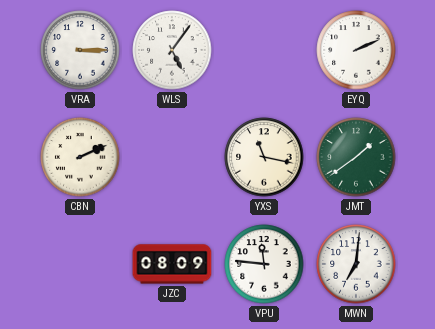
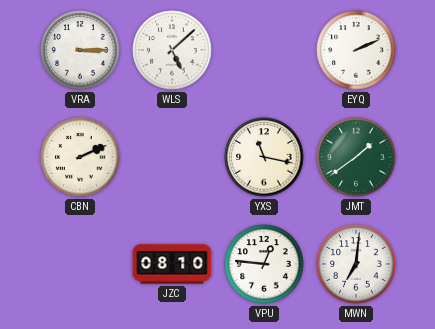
WLS: 5:06 -> 5:08
JZC: 08:09 -> 08:10
VPU: 11:46 -> 12:46
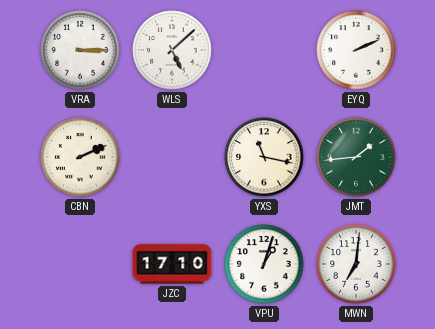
JMT: 1:39 -> 1:44
JZC: 08:10 -> 17:10
VPU: 12:46 -> 1:03
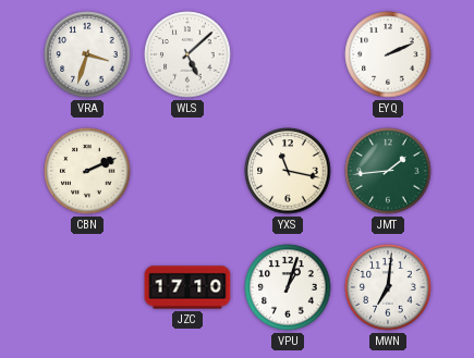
VRA: 3:15 -> 3:33
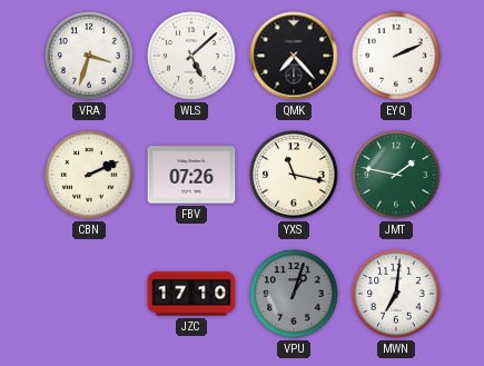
QMK: none -> 7:23
FBV: none -> 07:26
JMT: 1:44 -> 1:47
VPU dial: white -> grey
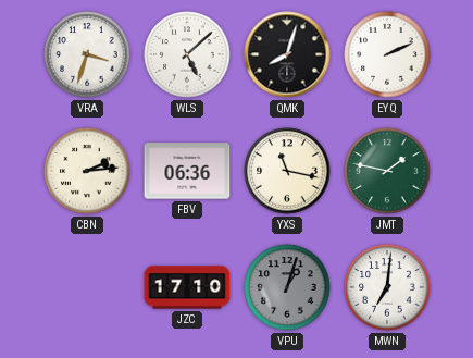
QMK: 7:23 -> 8:03
CBN: 2:11 -> 2:14
FBV: 07:26 -> 06:36
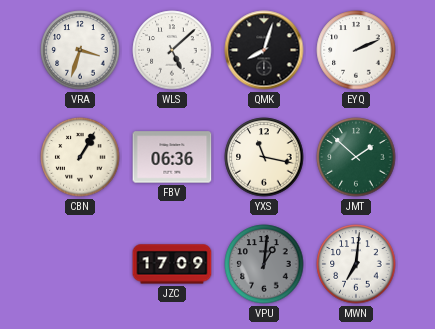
CBN: 2:14 -> 1:05
JMT: 1:47 -> 1:52
JZC: 17:10 -> 17:09
VPU: 1:03 -> 1:01
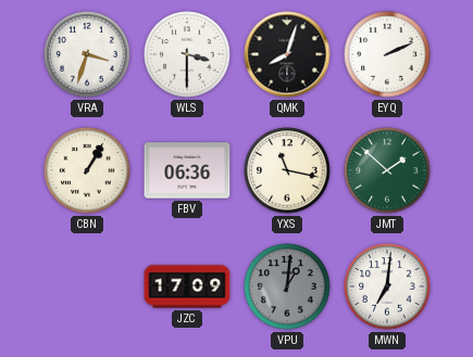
WLS: 5:08 -> 3:30
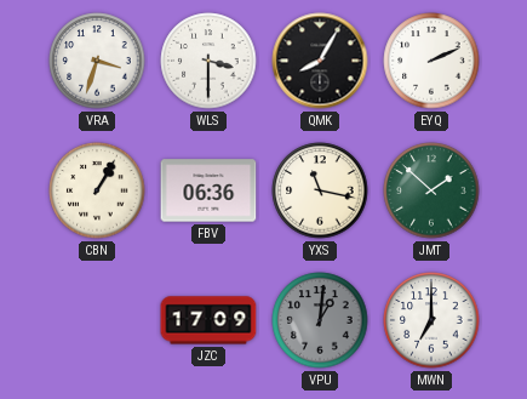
QMK: 8:03 -> 8:05
MWN: 7:01 -> 7:00
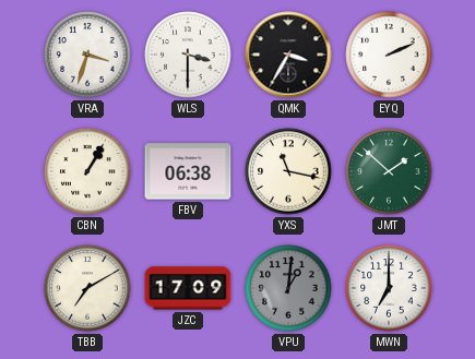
QMK: 8:05 -> 3:35
FBV: 06:36 -> 06:38
TBB: none -> 7:10
